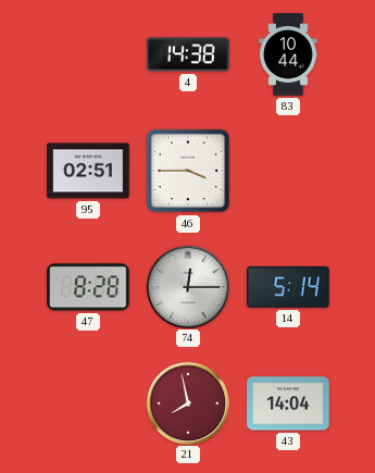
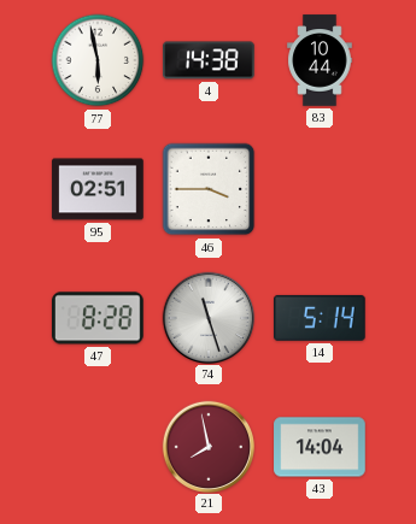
77: none -> 5:58
74: 12:15 -> 11:27
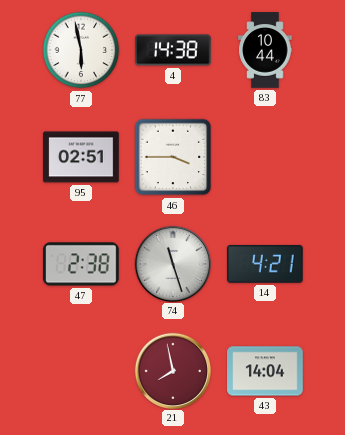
47: 8:28 -> 2:38
14: 5:14 -> 4:21
